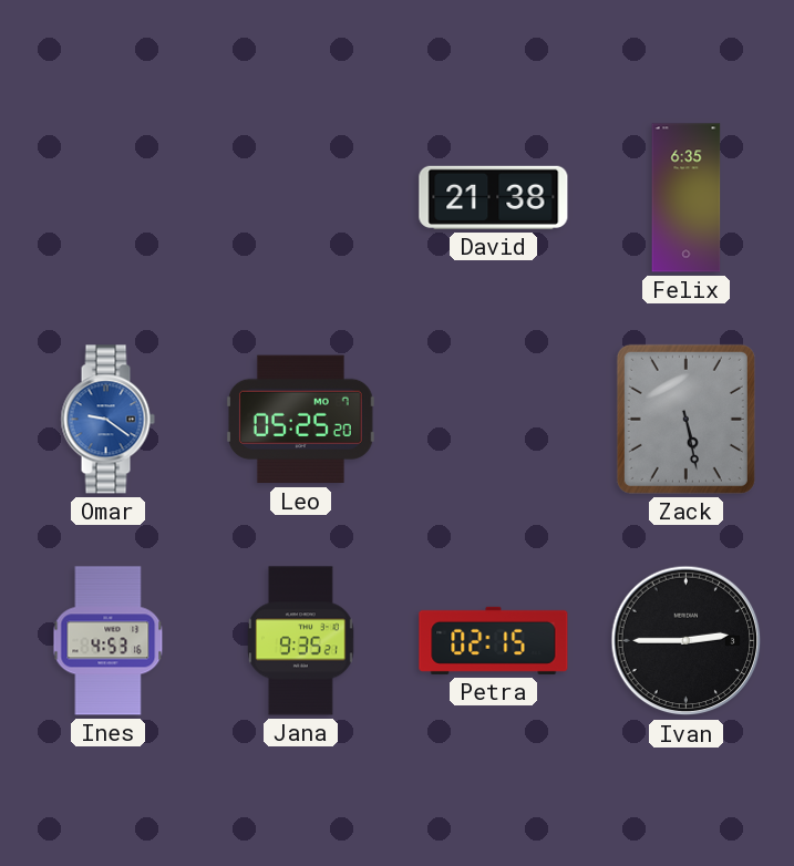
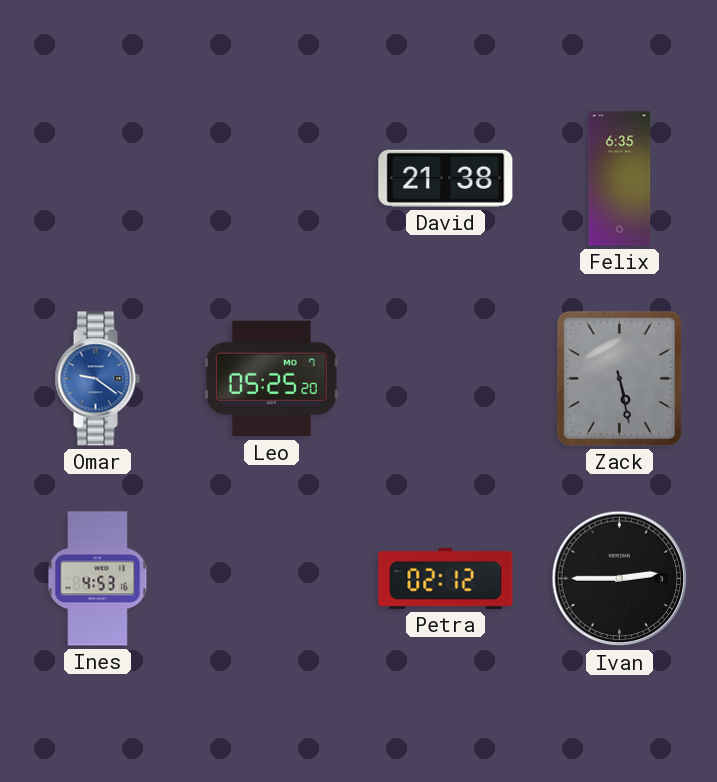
Jana: 9:35 -> none
Petra: 02:15 -> 02:12
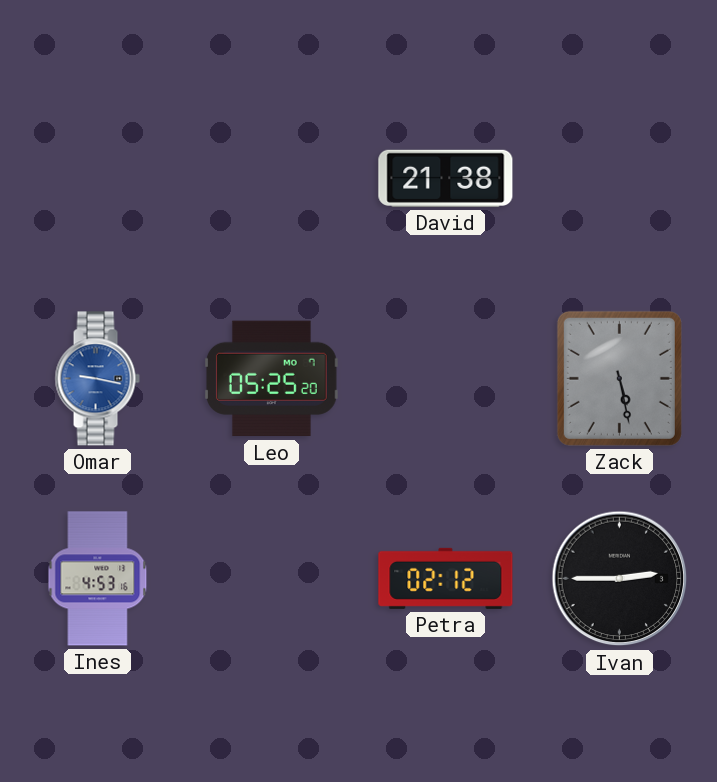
Felix: 6:35 -> none
Omar: 9:21 -> 9:17
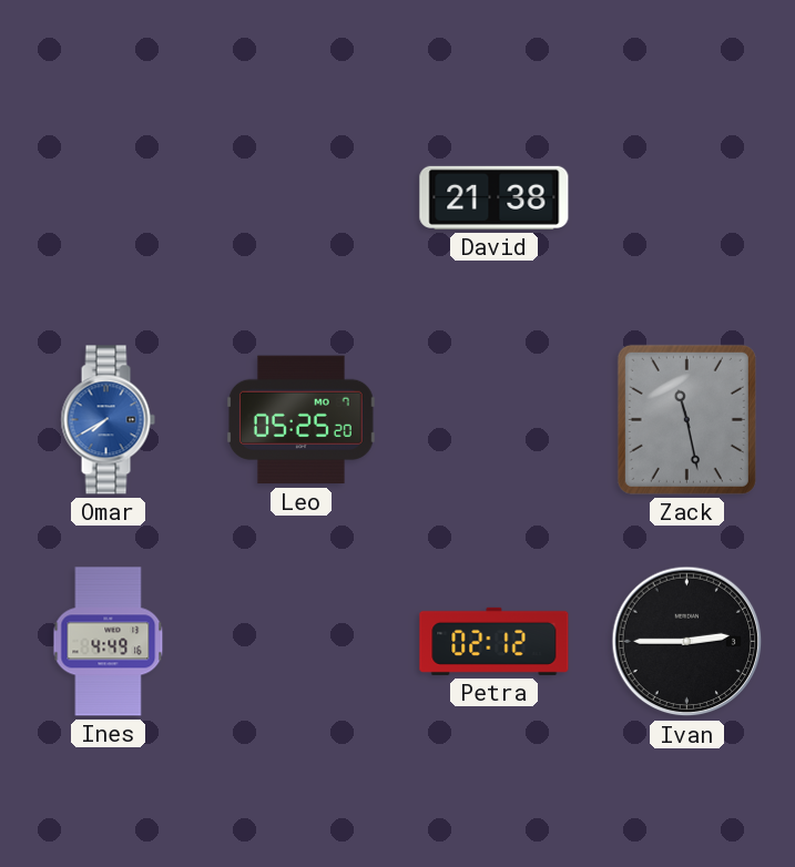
Omar: 9:17 -> 7:40
Zack: 5:28 -> 11:28
Ines: 4:53 -> 4:49
